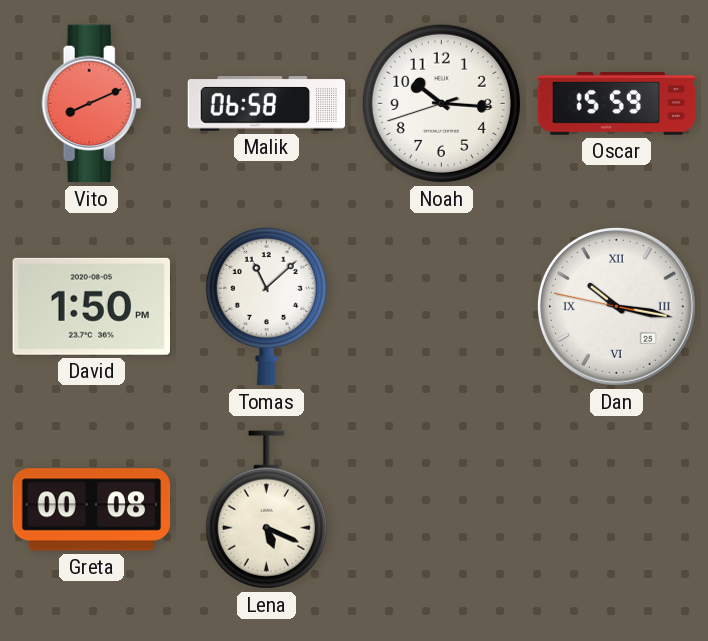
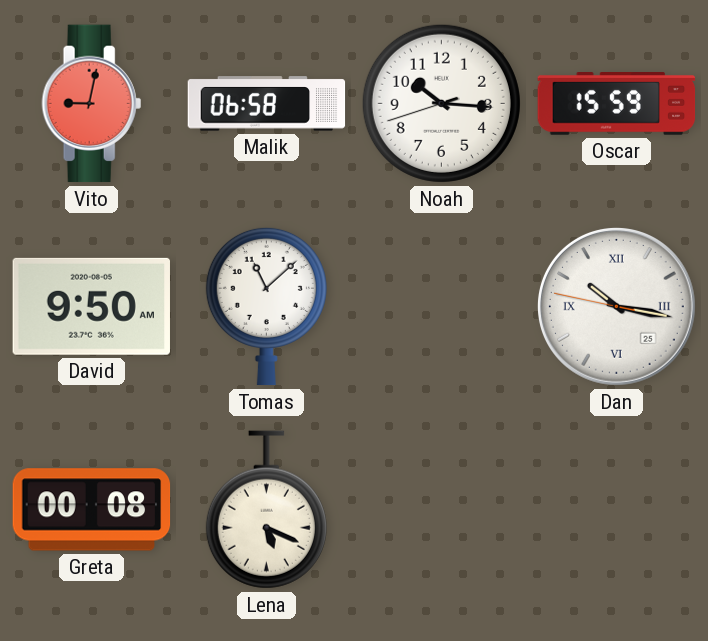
Vito: 8:11 -> 9:02
David: 1:50 -> 9:50
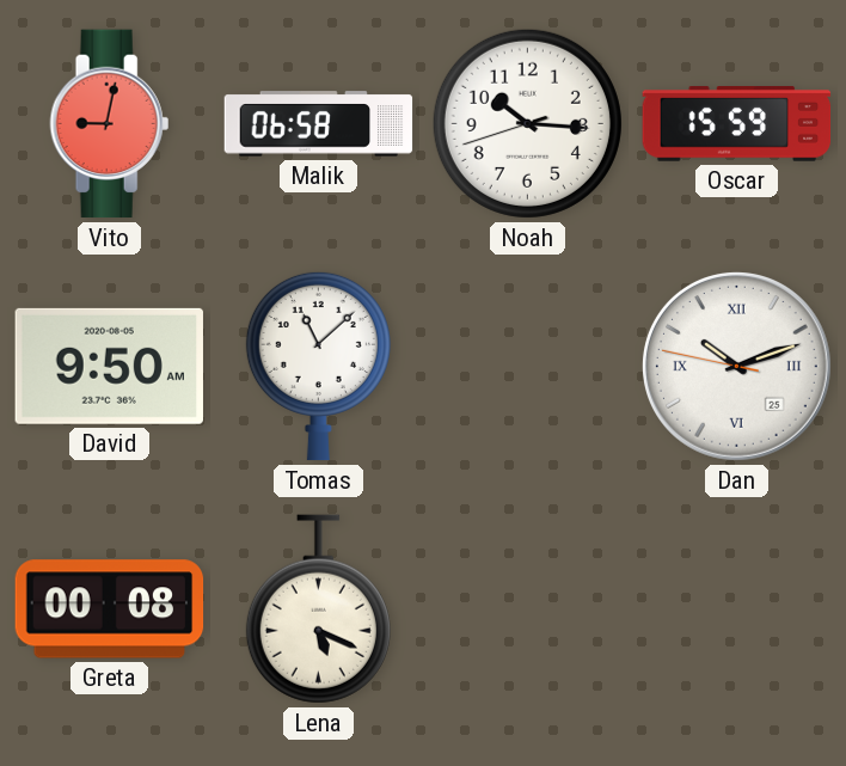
Dan: 10:16 -> 10:11
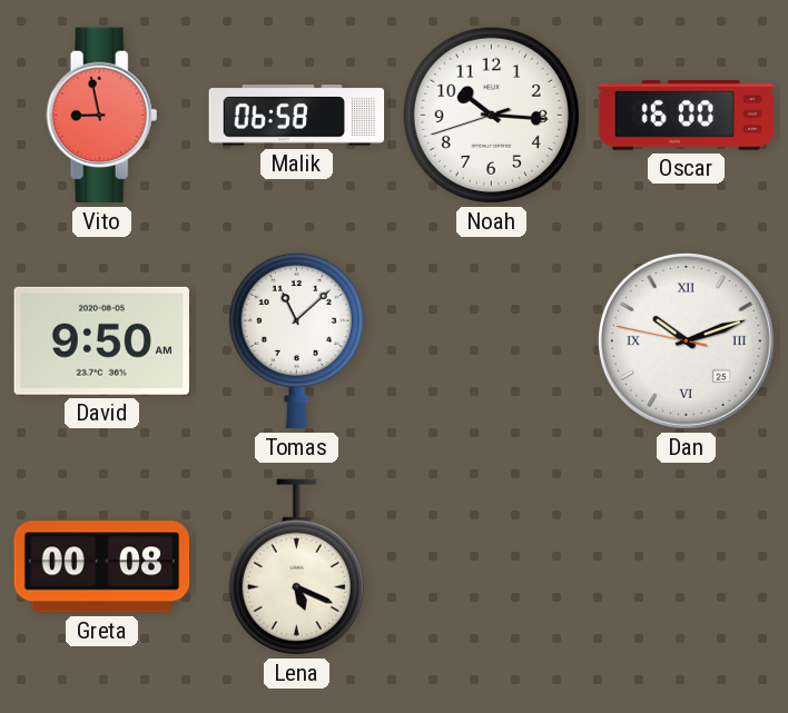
Vito: 9:02 -> 8:58
Oscar: 15:59 -> 16:00
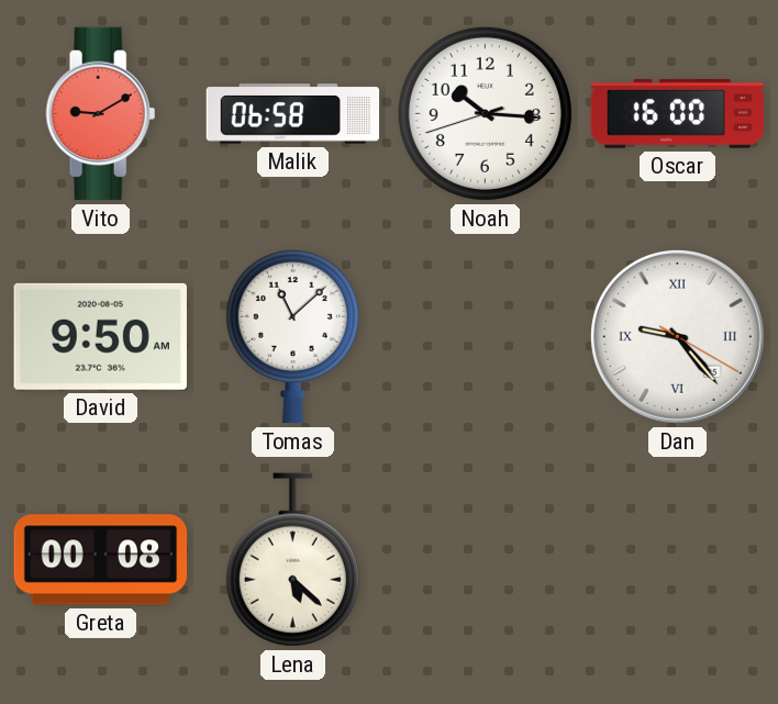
Vito: 8:58 -> 9:10
Dan: 10:11 -> 9:23
Lena: 5:19 -> 5:22
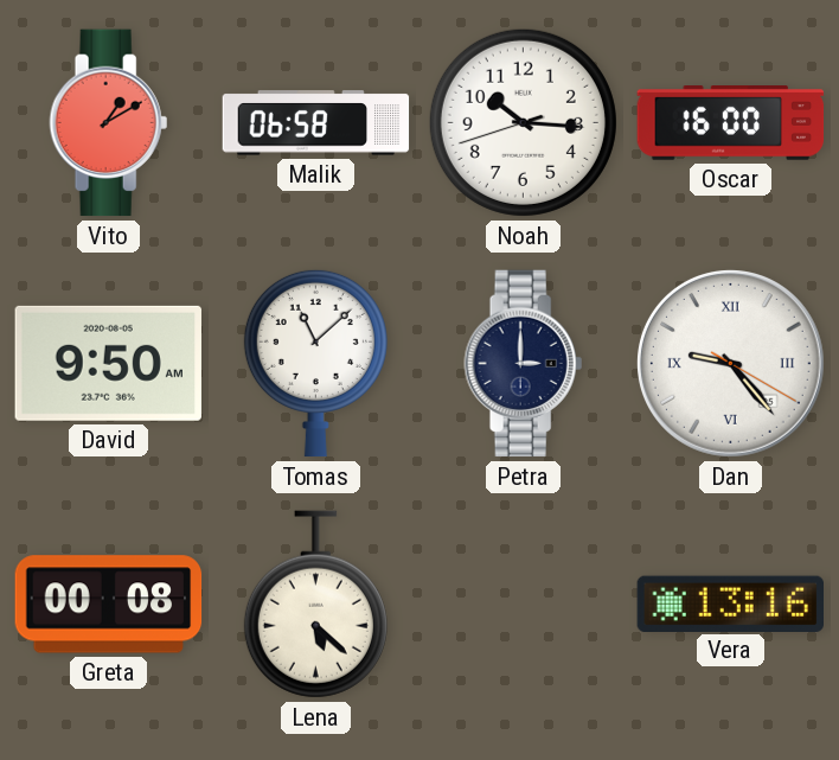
Vito: 9:10 -> 1:10
Petra: none -> 3:00
Vera: none -> 13:16
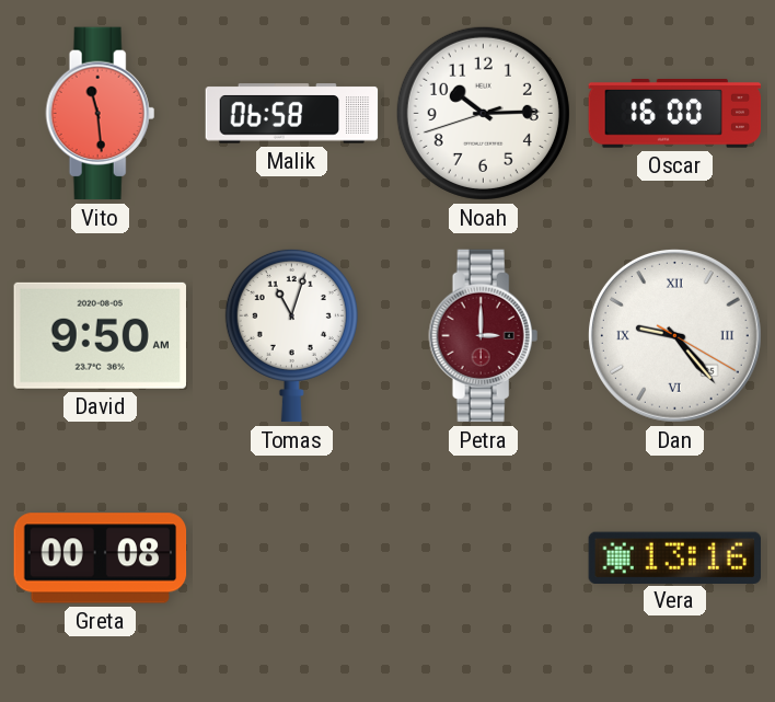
Vito: 1:10 -> 11:29
Noah: 10:15 -> 10:14
Tomas: 11:08 -> 11:03
Petra dial: navy -> burgundy
Lena: 5:22 -> none
